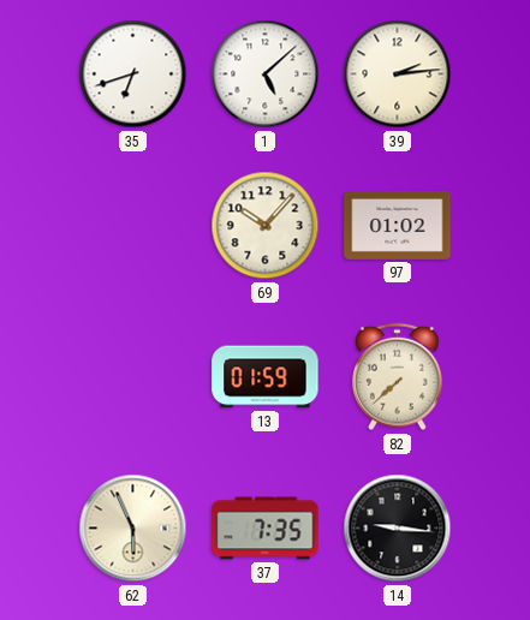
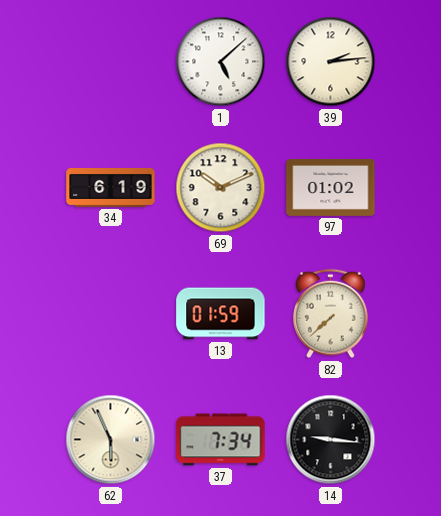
35: 6:42 -> none
34: none -> 6:19
69: 10:07 -> 10:11
37: 7:35 -> 7:34
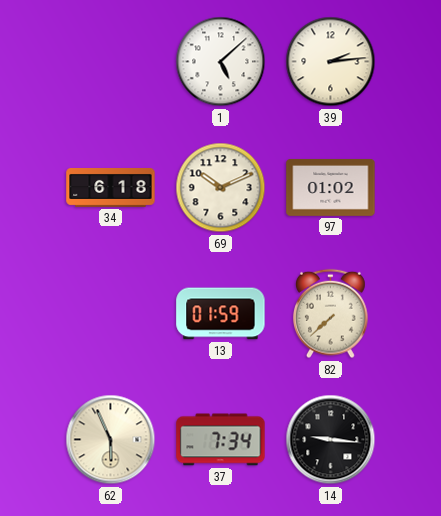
34: 6:19 -> 6:18
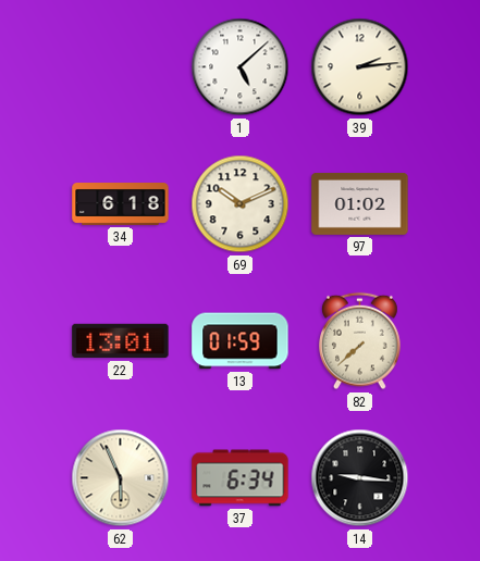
22: none -> 13:01
37: 7:34 -> 6:34
